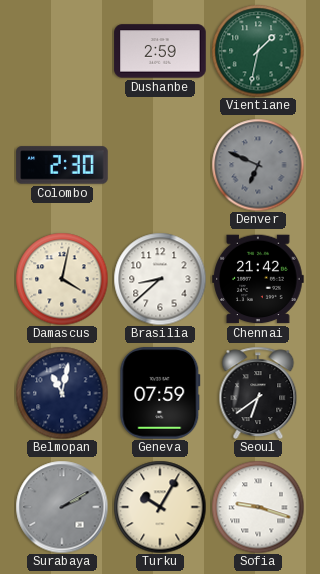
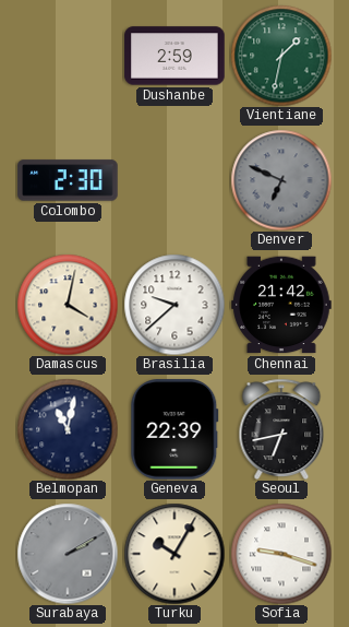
Brasilia: 8:38 -> 9:38
Geneva: 07:59 -> 22:39
Seoul: 6:39 -> 6:43
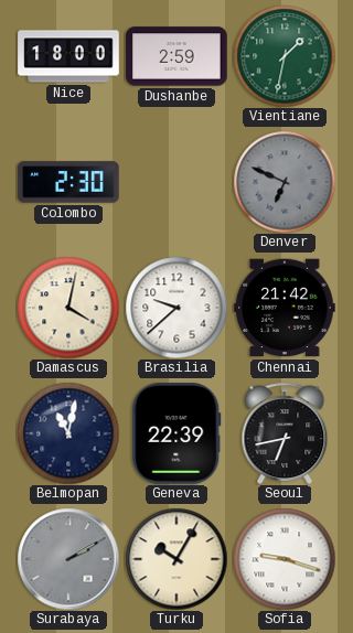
Nice: none -> 18:00
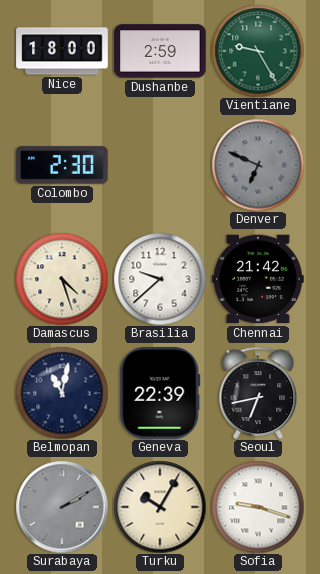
Vientiane: 1:32 -> 9:25
Damascus: 4:02 -> 4:27
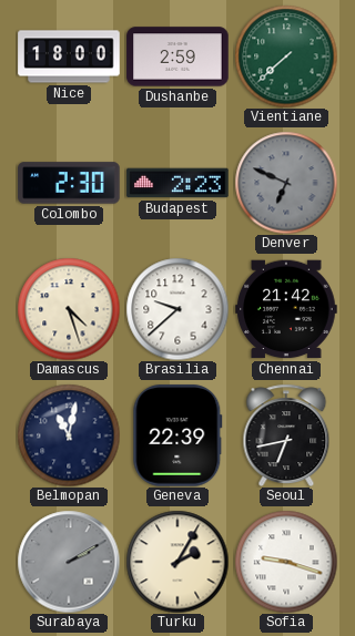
Vientiane: 9:25 -> 7:38
Budapest: none -> 2:23
Turku: 10:05 -> 2:05
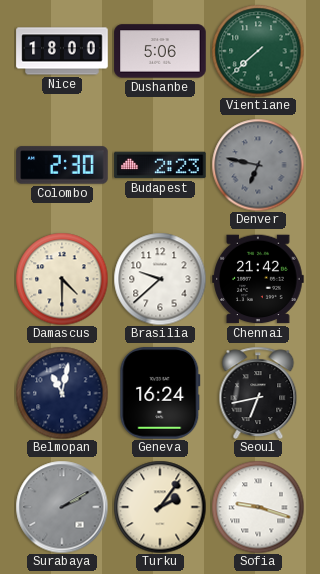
Dushanbe: 2:59 -> 5:06
Denver: 6:49 -> 6:47
Damascus: 4:27 -> 4:30
Geneva: 22:39 -> 16:24
Turku: 2:05 -> 2:06
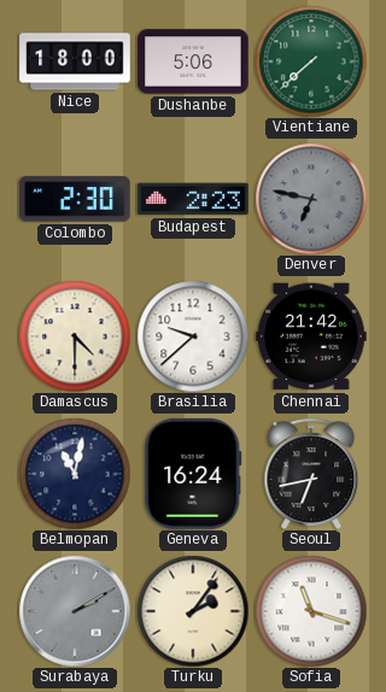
Sofia: 9:18 -> 11:18
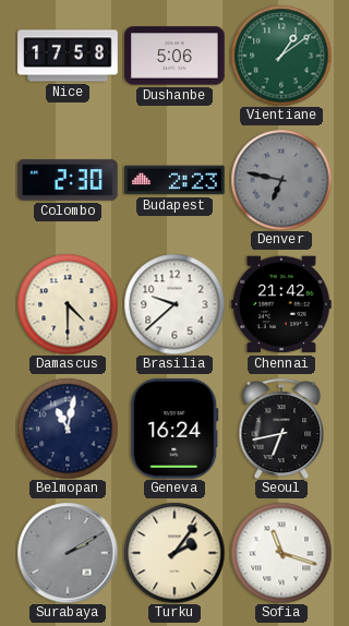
Nice: 18:00 -> 17:58
Vientiane: 7:38 -> 1:09
